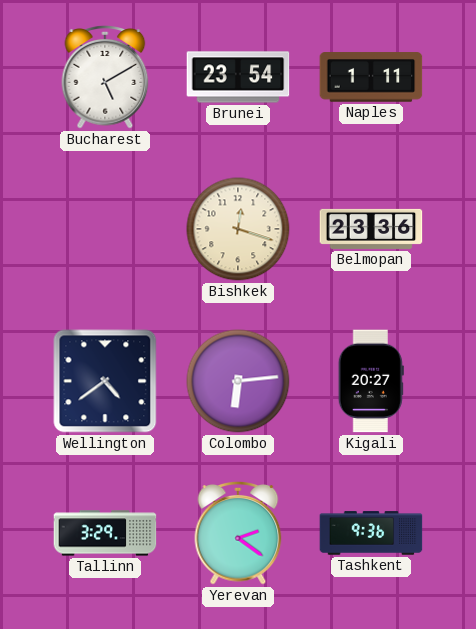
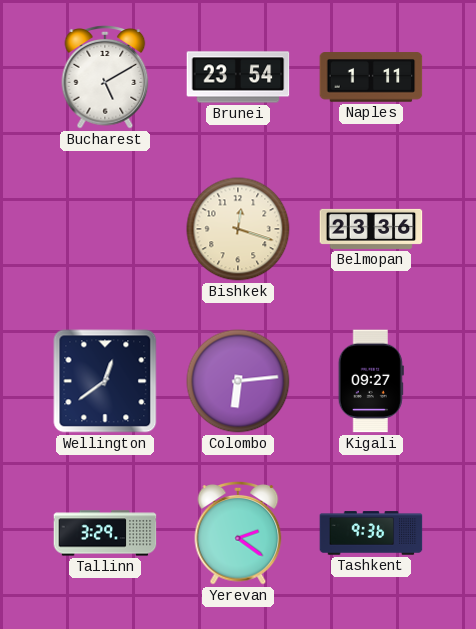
Wellington: 4:39 -> 12:39
Kigali: 20:27 -> 09:27
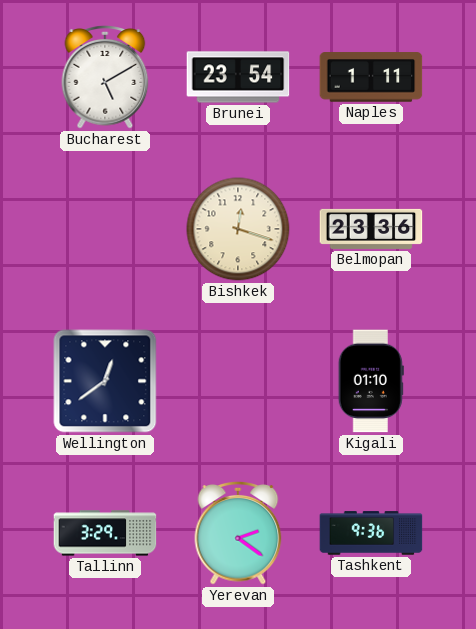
Colombo: 6:14 -> none
Kigali: 09:27 -> 01:10
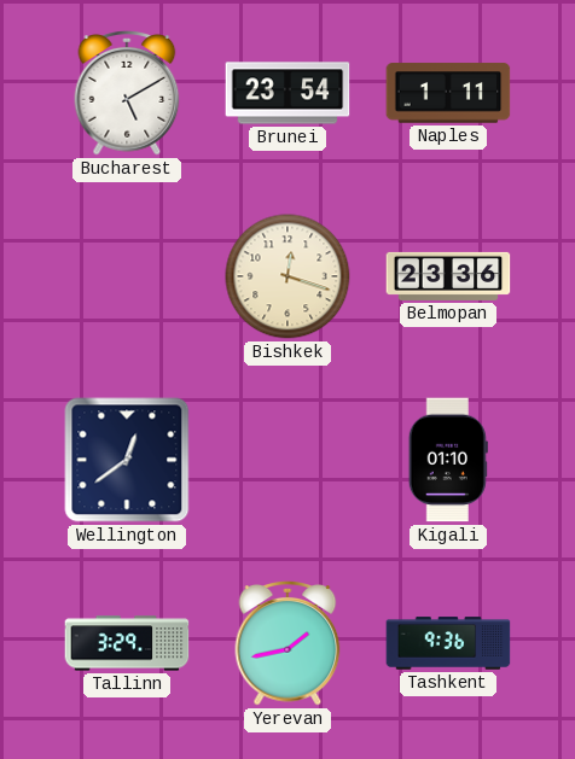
Yerevan: 2:21 -> 1:43
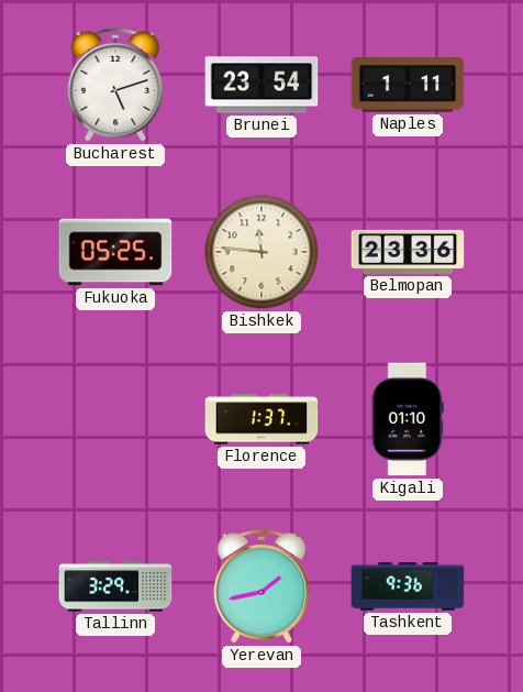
Bucharest: 5:10 -> 5:12
Fukuoka: none -> 05:25
Bishkek: 12:18 -> 11:46
Wellington: 12:39 -> none
Florence: none -> 1:37
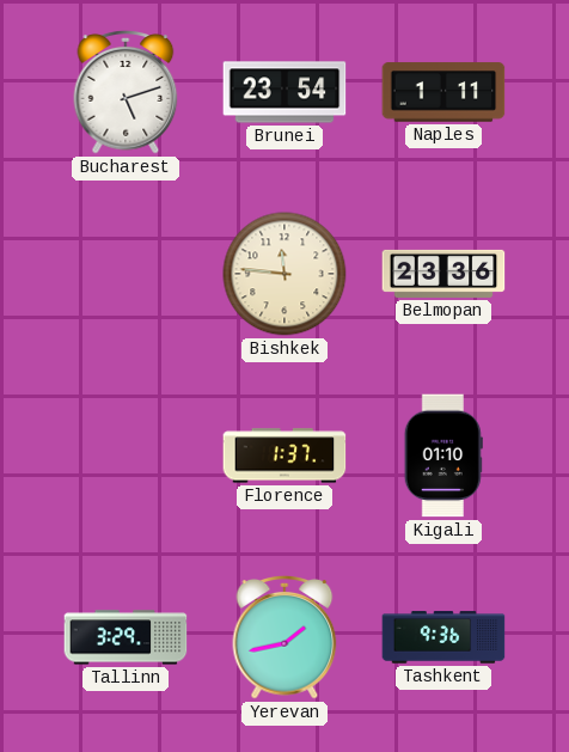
Fukuoka: 05:25 -> none
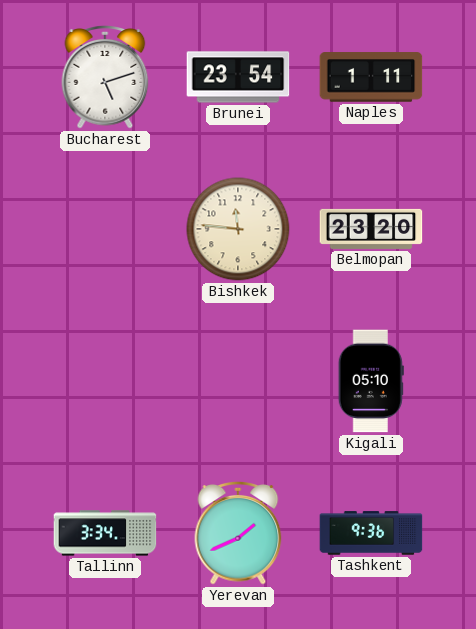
Belmopan: 23:36 -> 23:20
Florence: 1:37 -> none
Kigali: 01:10 -> 05:10
Tallinn: 3:29 -> 3:34
Yerevan: 1:43 -> 1:41
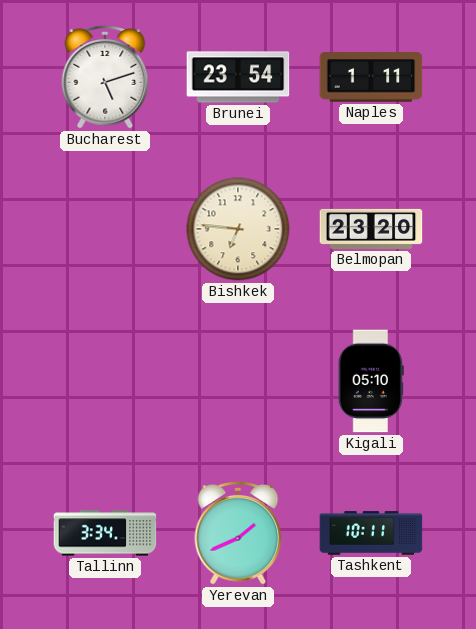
Bishkek: 11:46 -> 6:46
Tashkent: 9:36 -> 10:11
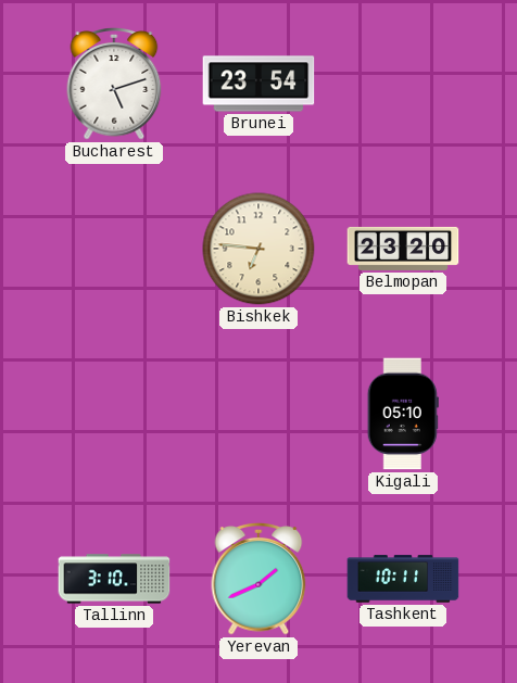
Naples: 1:11 -> none
Tallinn: 3:34 -> 3:10
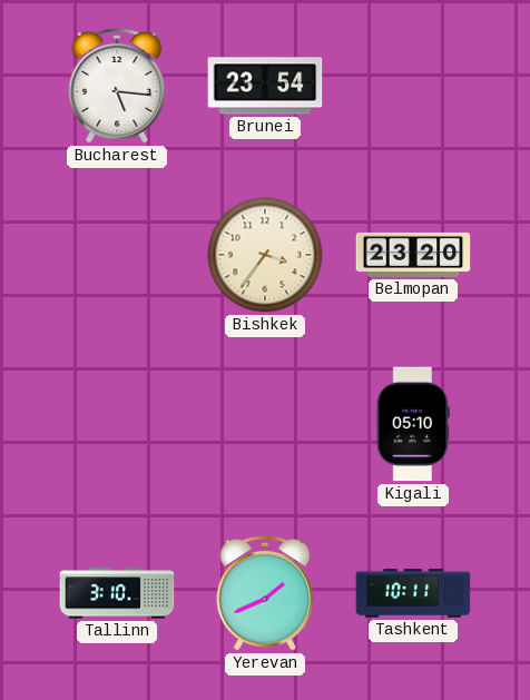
Bucharest: 5:12 -> 5:16
Bishkek: 6:46 -> 3:36
